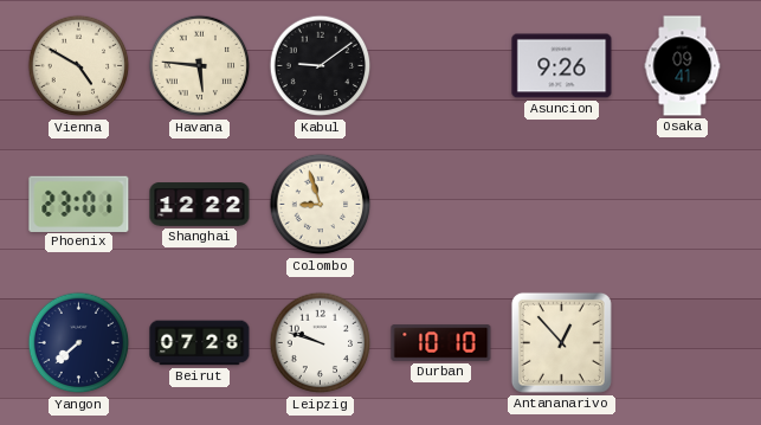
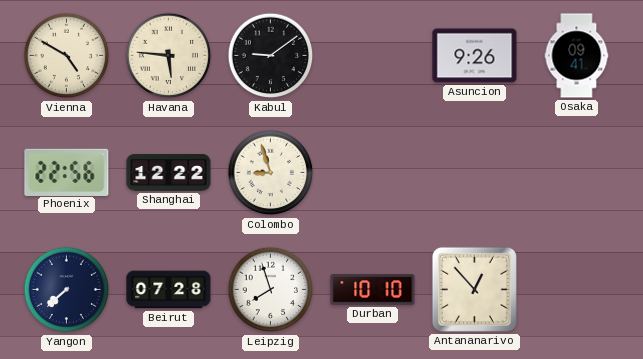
Phoenix: 23:01 -> 22:56
Leipzig: 9:48 -> 7:57
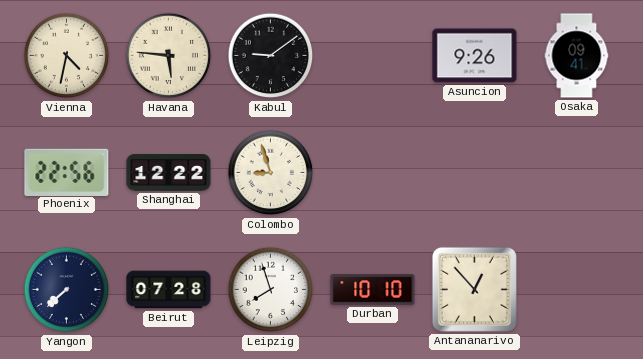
Vienna: 4:50 -> 4:32
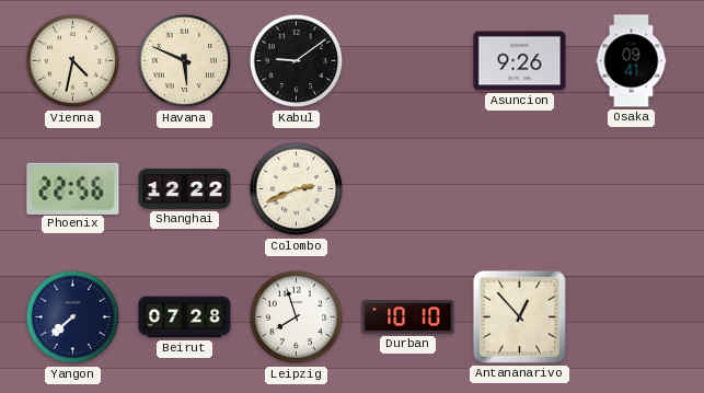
Havana: 5:46 -> 5:49
Colombo: 8:57 -> 2:41
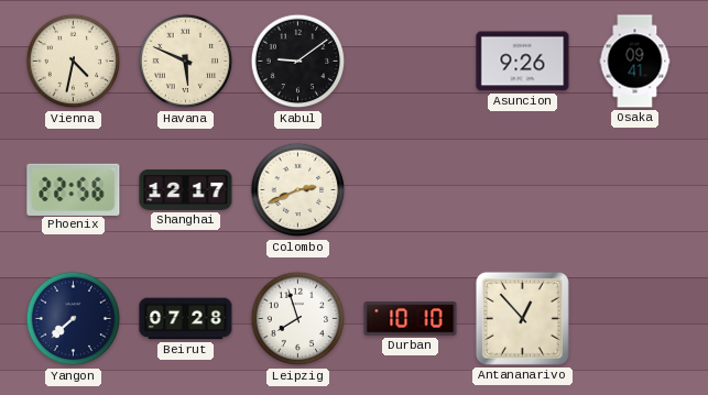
Shanghai: 12:22 -> 12:17
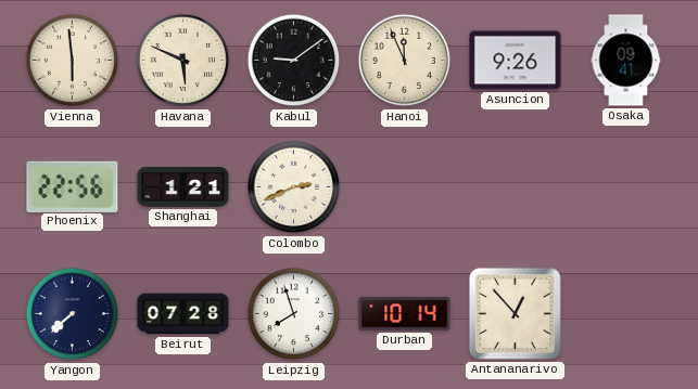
Vienna: 4:32 -> 5:59
Hanoi: none -> 11:56
Shanghai: 12:17 -> 1:21
Durban: 10:10 -> 10:14
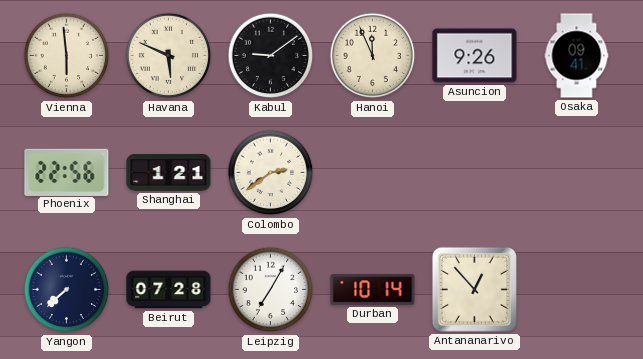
Colombo: 2:41 -> 2:39
Leipzig: 7:57 -> 7:05
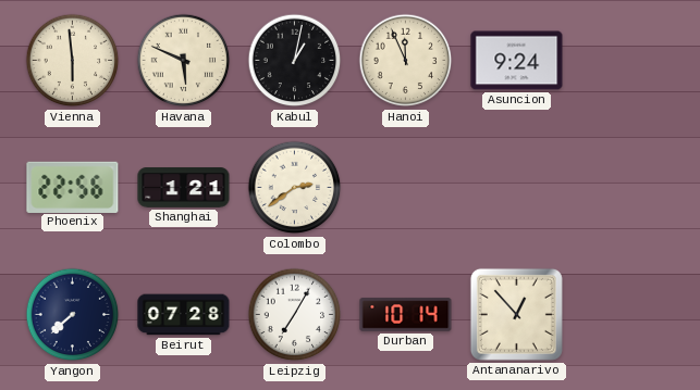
Kabul: 9:09 -> 1:02
Asuncion: 9:26 -> 9:24
Osaka: 09:41 -> none
